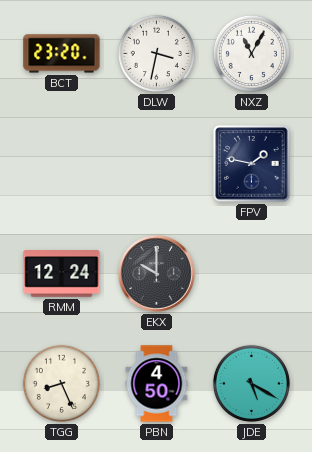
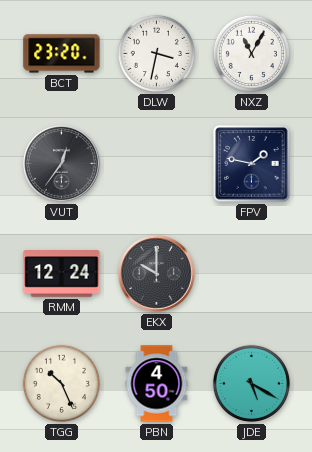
VUT: none -> 12:36
TGG: 8:26 -> 10:26
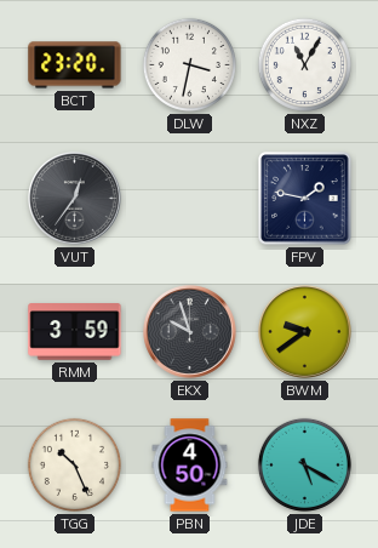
RMM: 12:24 -> 3:59
EKX: 10:00 -> 9:57
BWM: none -> 9:39
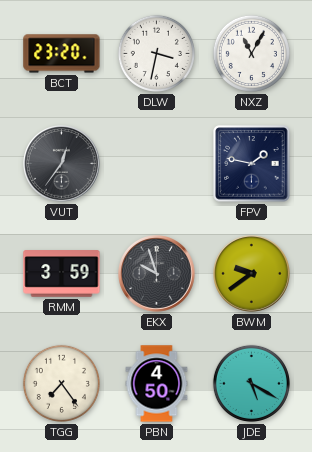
TGG: 10:26 -> 7:24
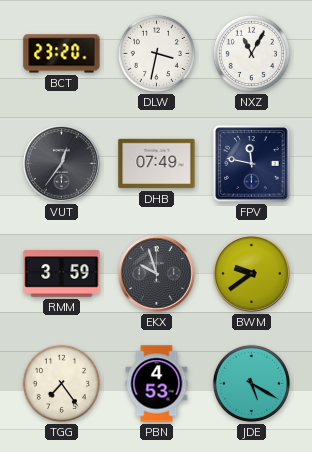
DHB: none -> 07:49
FPV: 1:47 -> 11:47
PBN: 4:50 -> 4:53
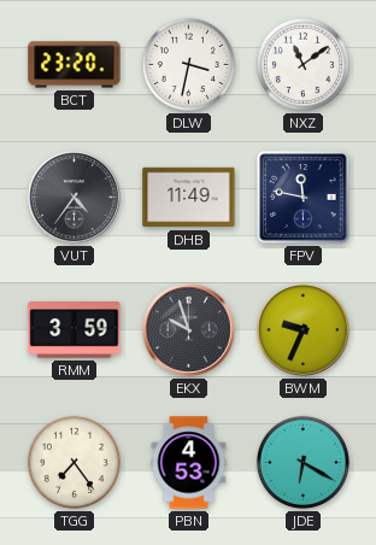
NXZ: 11:05 -> 11:09
VUT: 12:36 -> 4:36
DHB: 07:49 -> 11:49
BWM: 9:39 -> 9:34
JDE: 5:20 -> 6:20
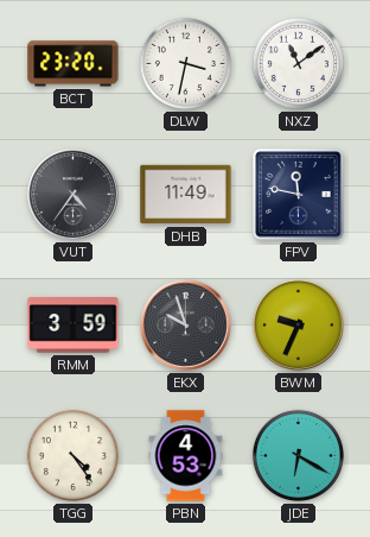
TGG: 7:24 -> 4:24
